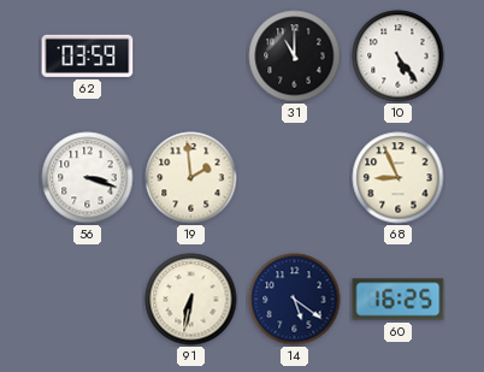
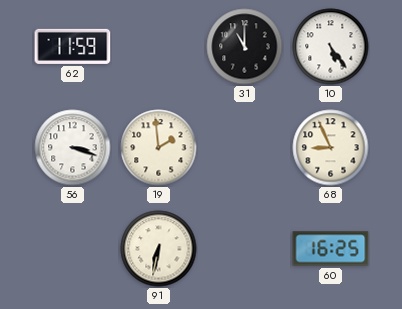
62: 03:59 -> 11:59
14: 5:21 -> none
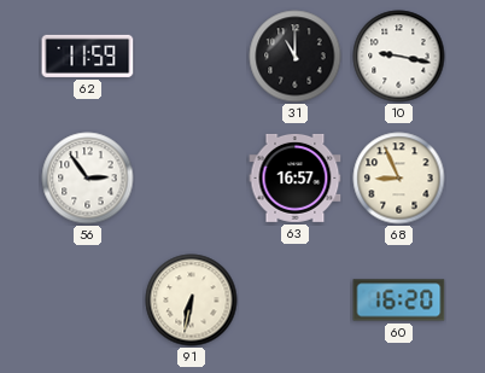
10: 5:24 -> 9:17
56: 3:18 -> 2:54
19: 1:59 -> none
63: none -> 16:57
60: 16:25 -> 16:20
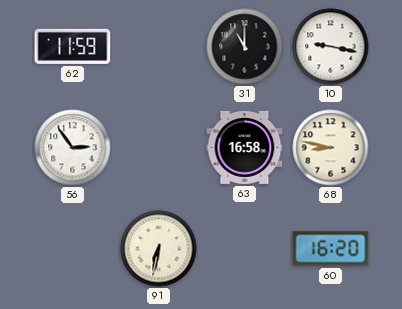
63: 16:57 -> 16:58
68: 8:56 -> 8:47
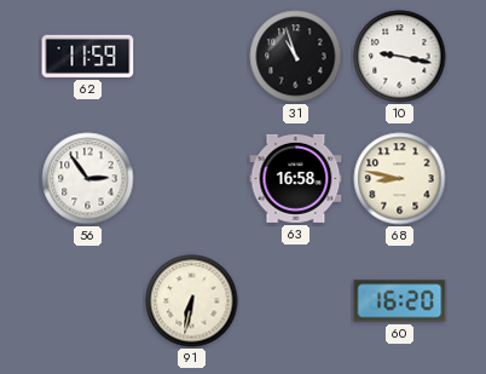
31: 11:00 -> 10:57
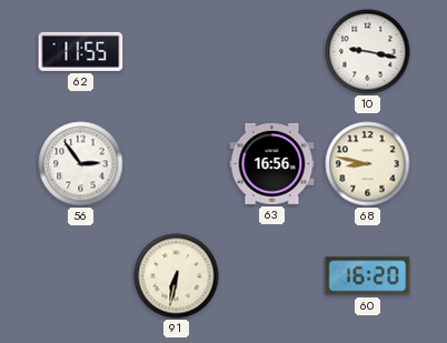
62: 11:59 -> 11:55
31: 10:57 -> none
63: 16:58 -> 16:56
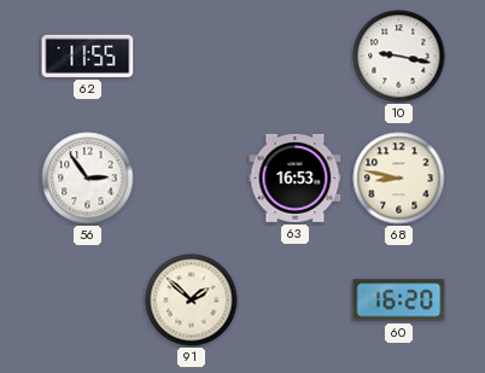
63: 16:56 -> 16:53
91: 6:32 -> 1:52
